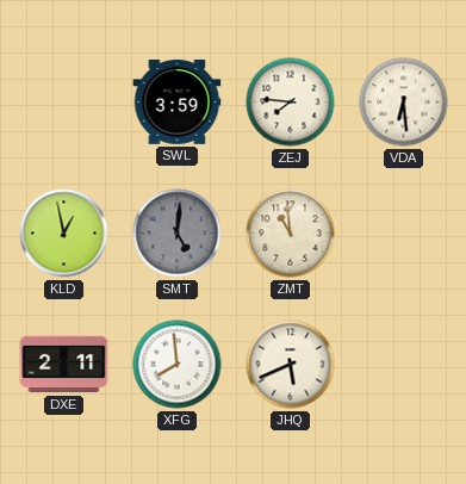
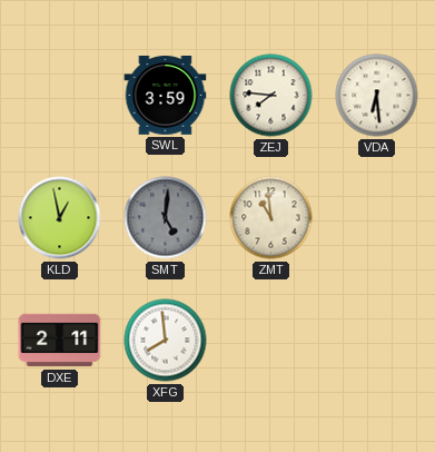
JHQ: 5:41 -> none
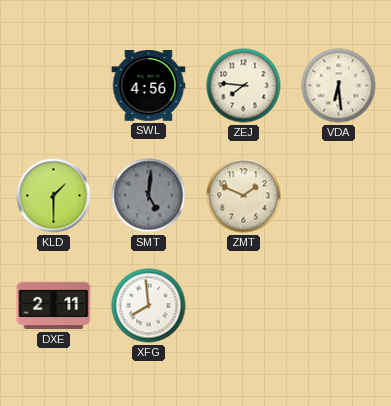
SWL: 3:59 -> 4:56
KLD: 12:58 -> 1:30
ZMT: 10:59 -> 1:49
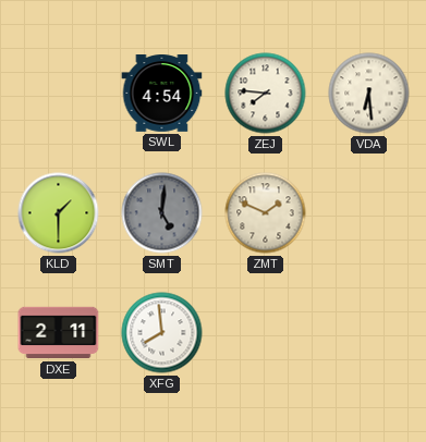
SWL: 4:56 -> 4:54
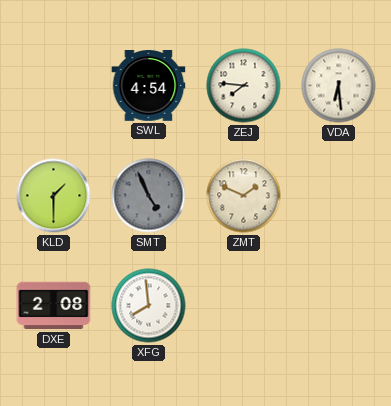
SMT: 5:01 -> 4:56
DXE: 2:11 -> 2:08
